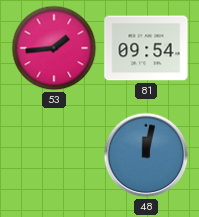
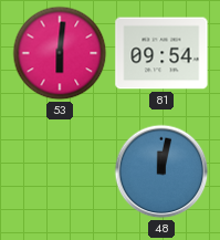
53: 1:44 -> 6:01
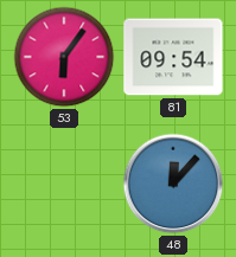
53: 6:01 -> 6:06
48: 12:02 -> 12:07
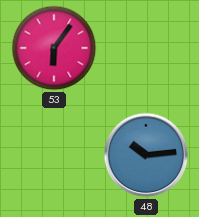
81: 09:54 -> none
48: 12:07 -> 10:14
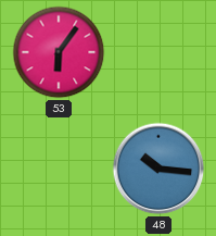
48: 10:14 -> 10:16
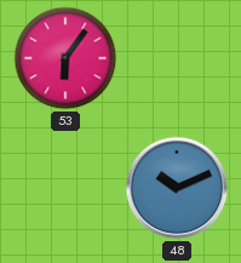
48: 10:16 -> 10:11
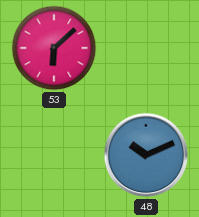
53: 6:06 -> 6:08
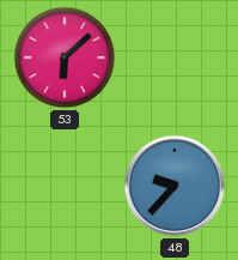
48: 10:11 -> 9:37
